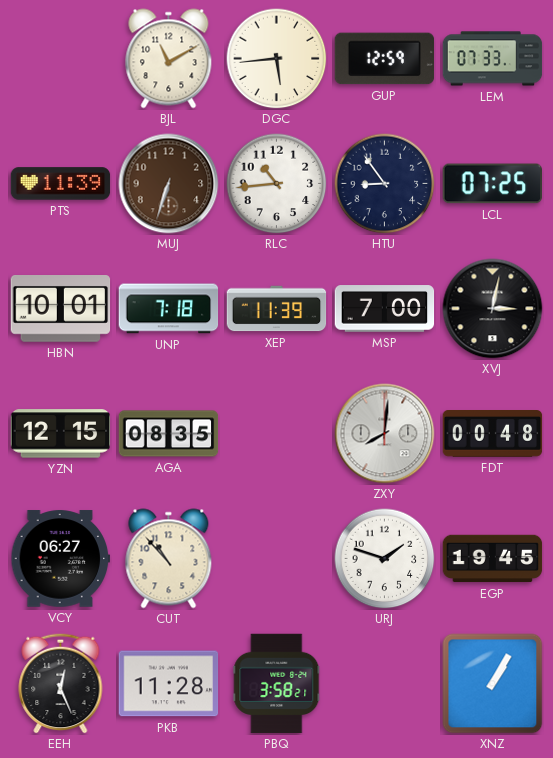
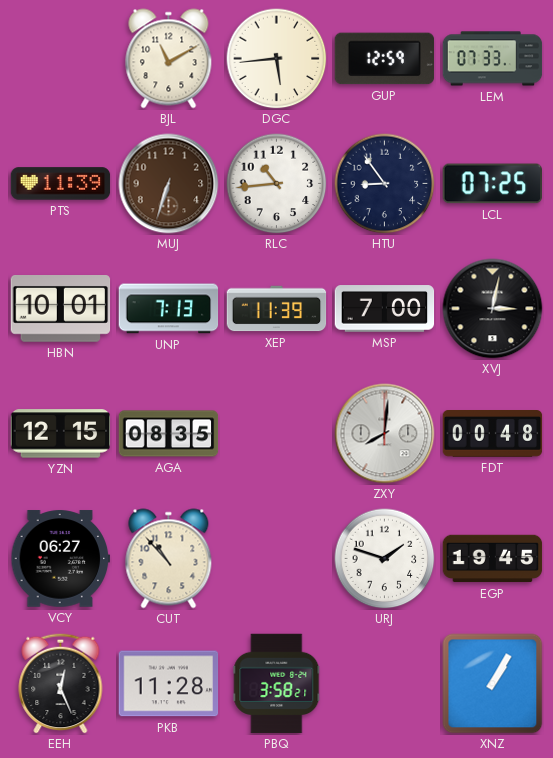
UNP: 7:18 -> 7:13
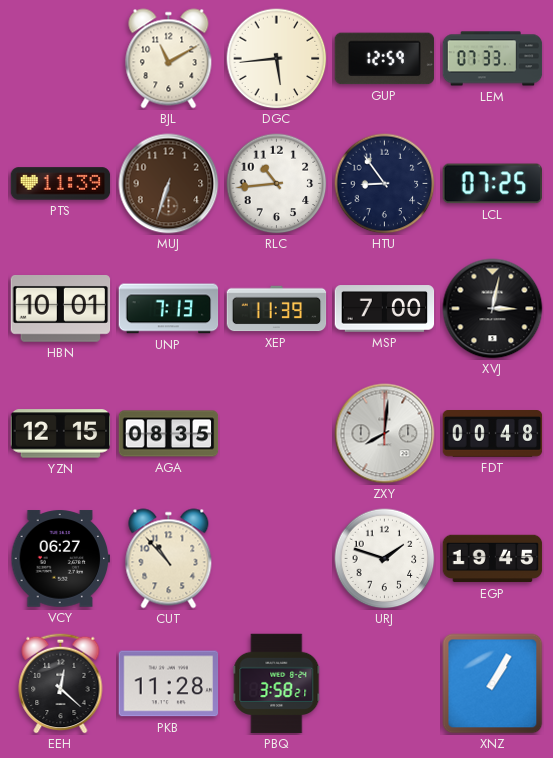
EEH: 12:26 -> 12:22
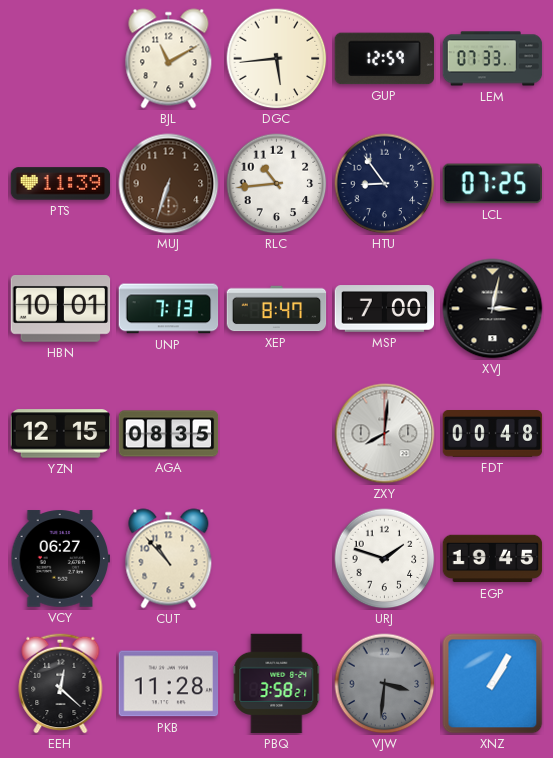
XEP: 11:39 -> 8:47
VJW: none -> 3:31
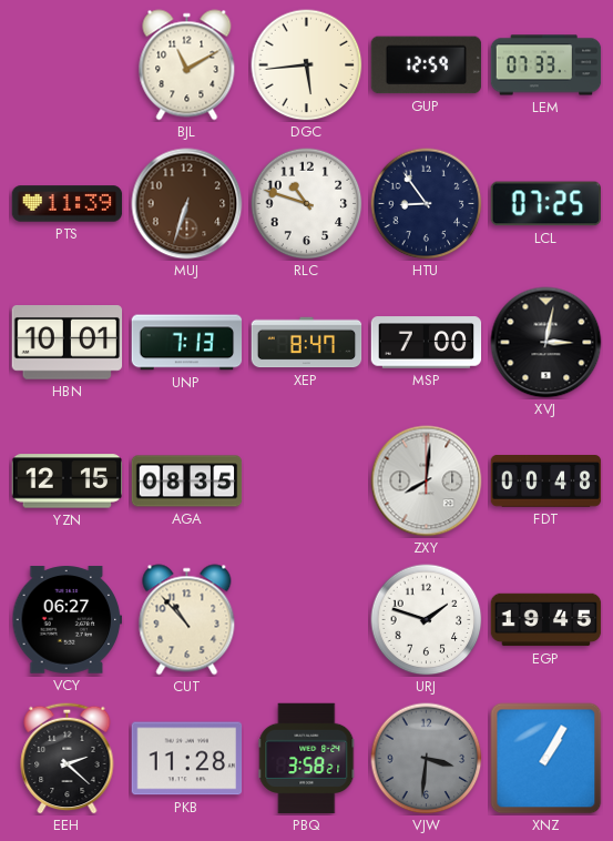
RLC: 10:44 -> 10:48
EEH: 12:22 -> 2:22
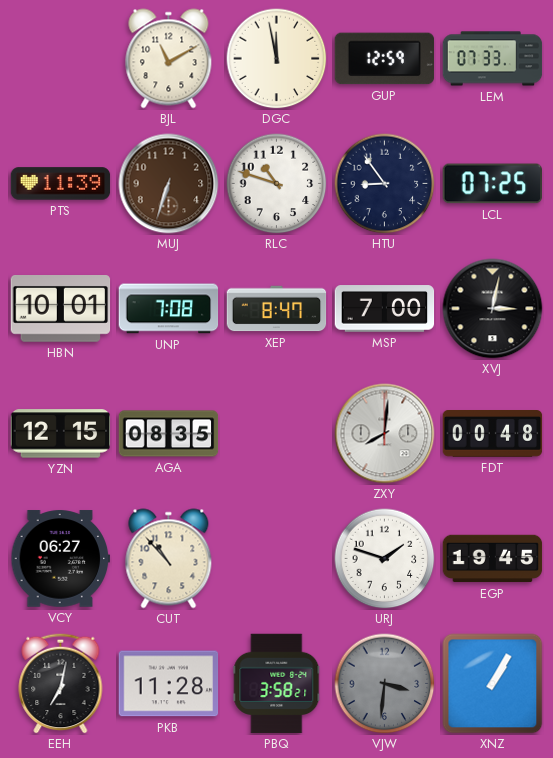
DGC: 5:44 -> 11:58
UNP: 7:13 -> 7:08
EEH: 2:22 -> 7:02
